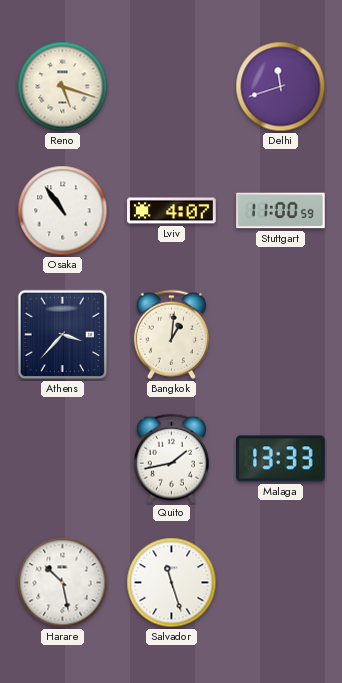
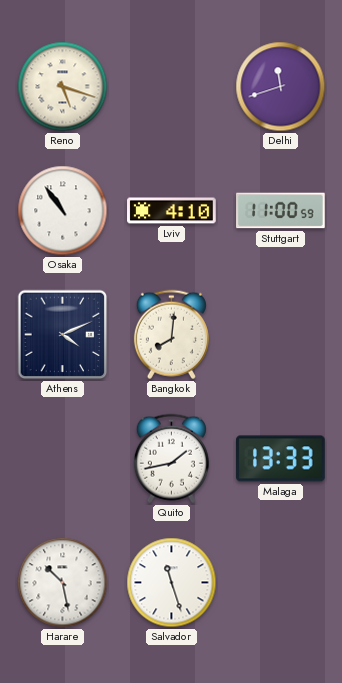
Lviv: 4:07 -> 4:10
Athens: 3:37 -> 4:11
Bangkok: 1:01 -> 8:01
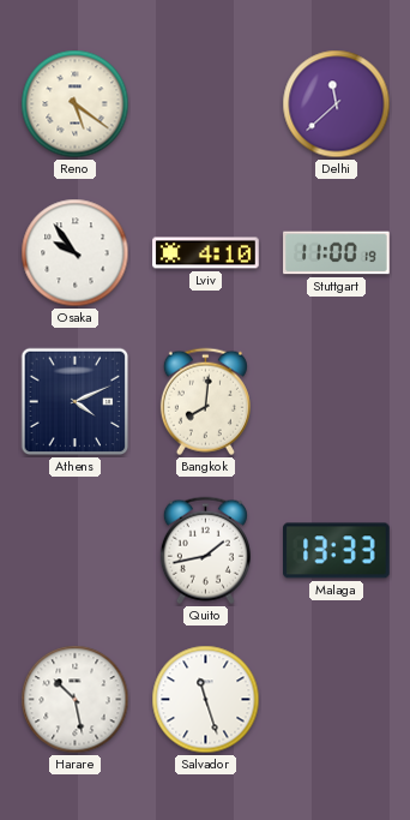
Reno: 5:18 -> 5:21
Delhi: 11:42 -> 11:38
Osaka: 10:54 -> 9:54
Stuttgart: 11:00:59 -> 11:00:19
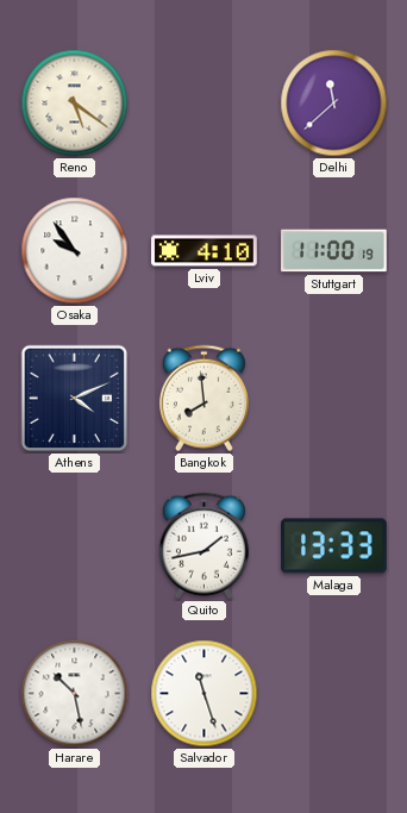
Bangkok: 8:01 -> 7:59
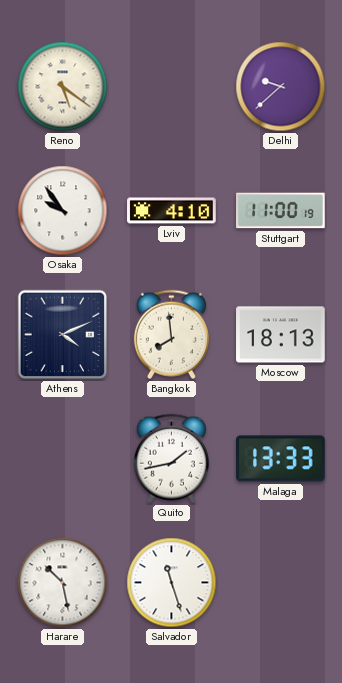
Delhi: 11:38 -> 9:38
Moscow: none -> 18:13
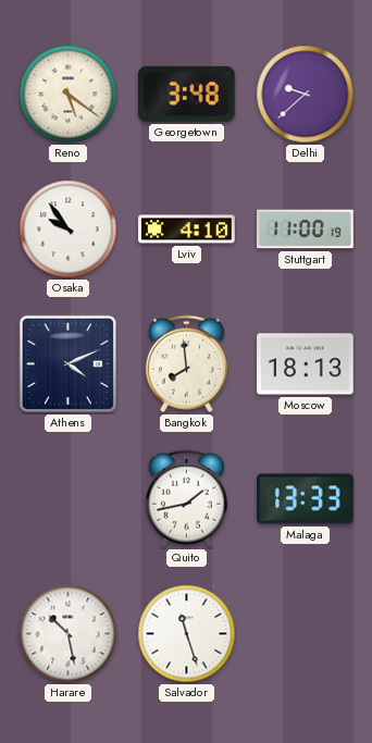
Georgetown: none -> 3:48
